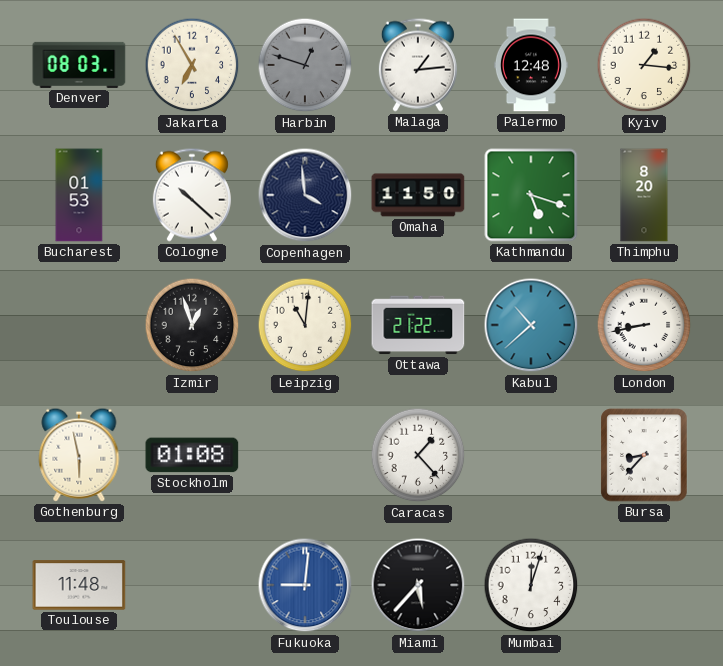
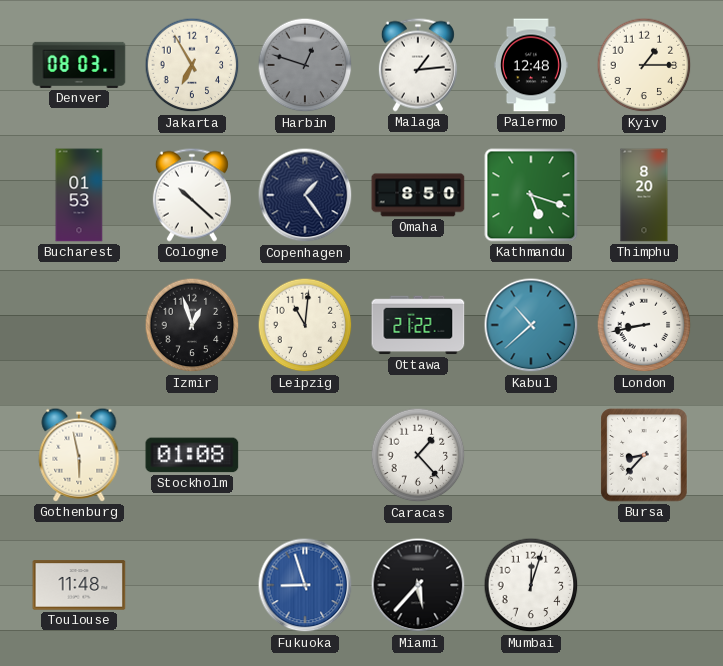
Kyiv: 1:16 -> 1:15
Copenhagen: 3:59 -> 1:24
Omaha: 11:50 -> 8:50
Fukuoka: 9:01 -> 8:57
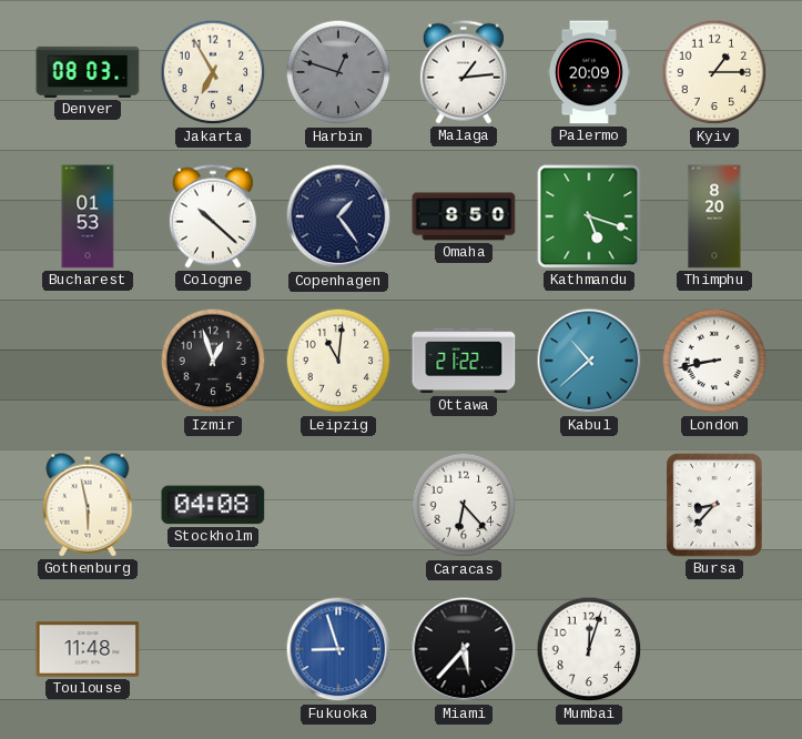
Palermo: 12:48 -> 20:09
Stockholm: 01:08 -> 04:08
Caracas: 1:23 -> 6:23
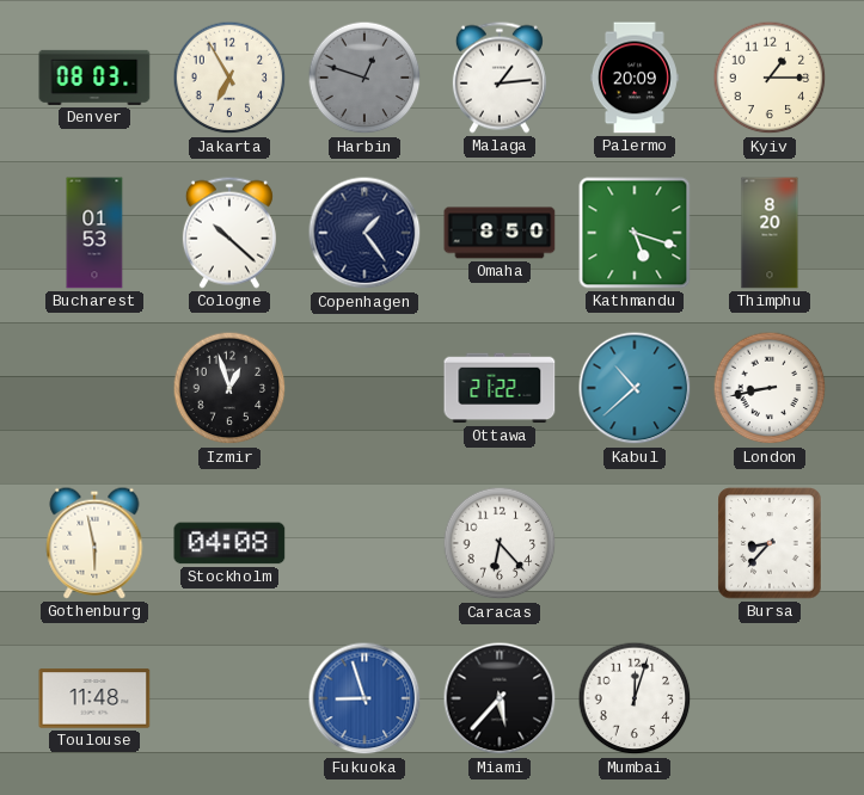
Leipzig: 11:01 -> none
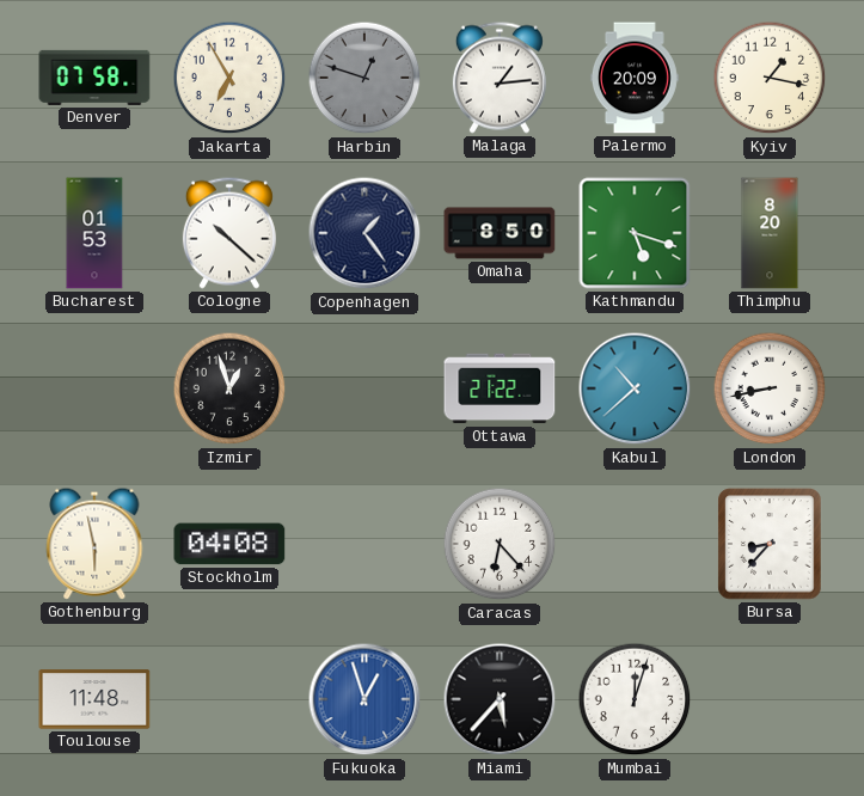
Denver: 08:03 -> 07:58
Kyiv: 1:15 -> 1:17
Fukuoka: 8:57 -> 12:57
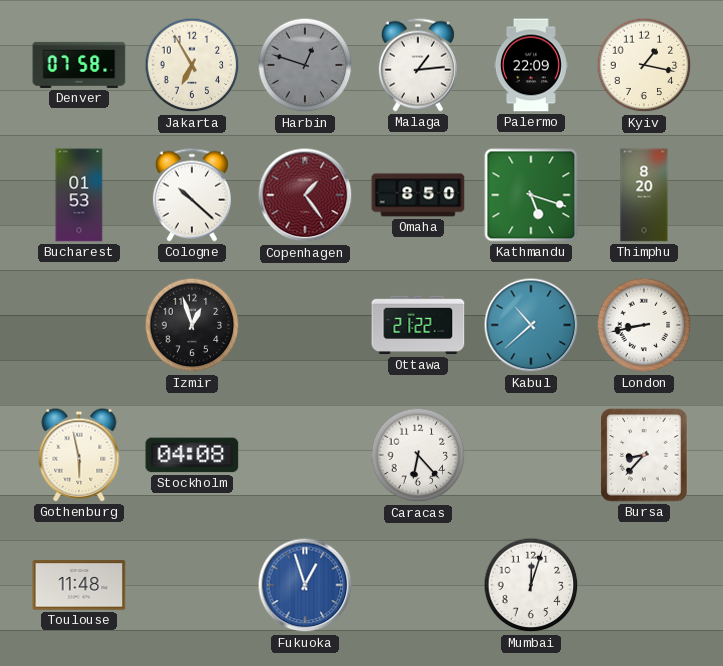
Palermo: 20:09 -> 22:09
Copenhagen dial: navy -> burgundy
Miami: 5:37 -> none
